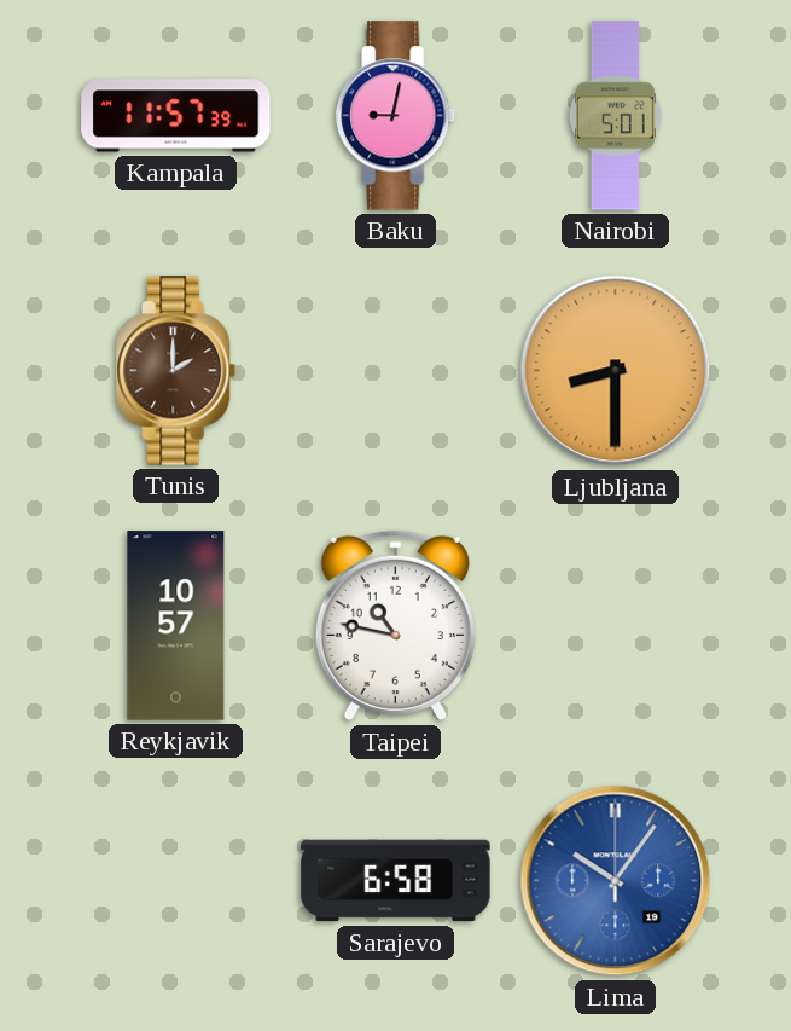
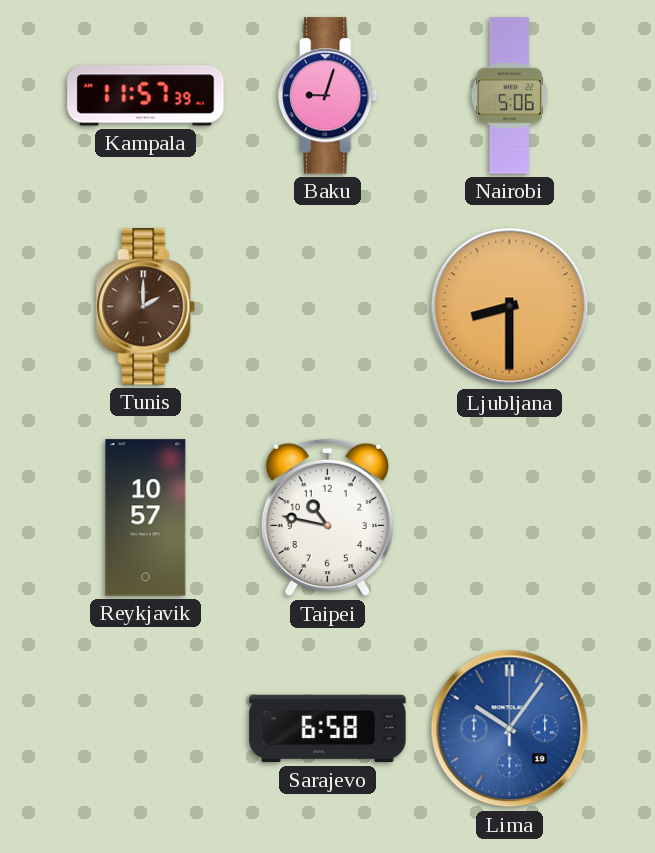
Baku: 9:02 -> 9:03
Nairobi: 5:01 -> 5:06
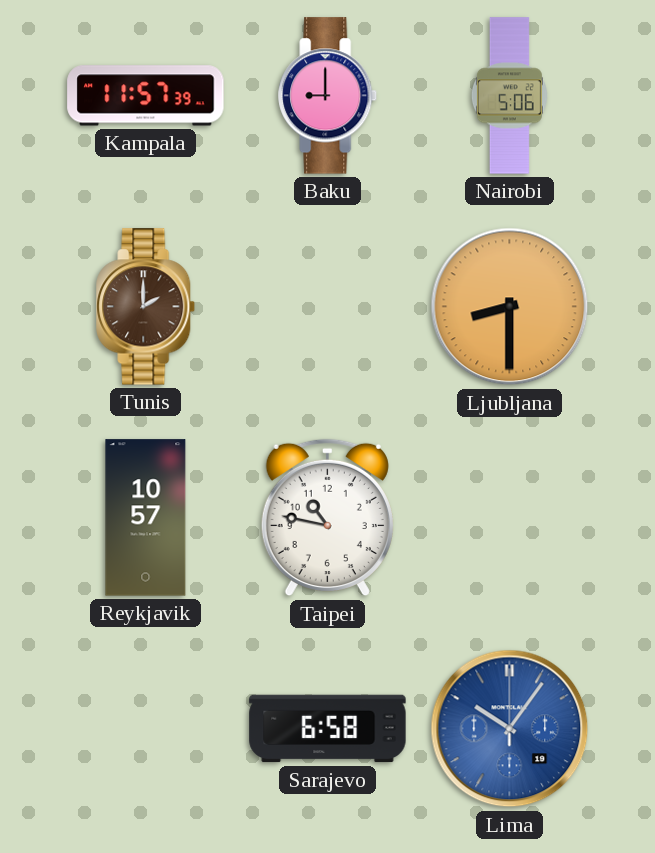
Baku: 9:03 -> 9:00
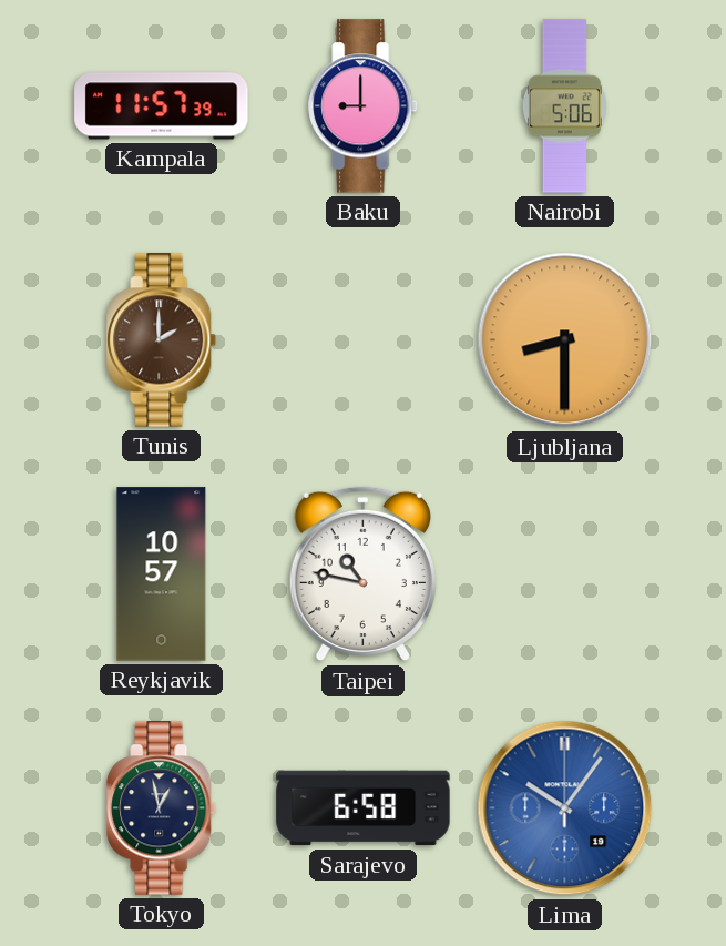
Tokyo: none -> 12:58
